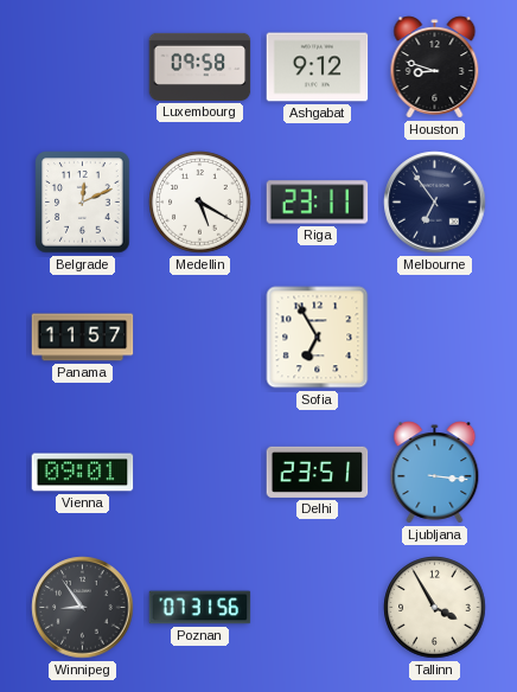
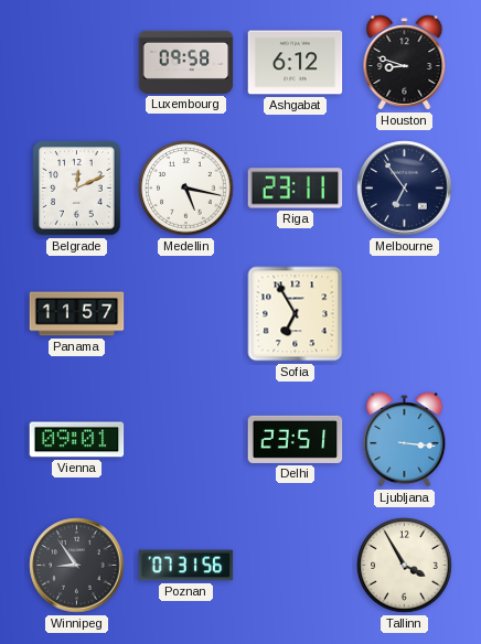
Ashgabat: 9:12 -> 6:12
Medellin: 5:20 -> 5:17
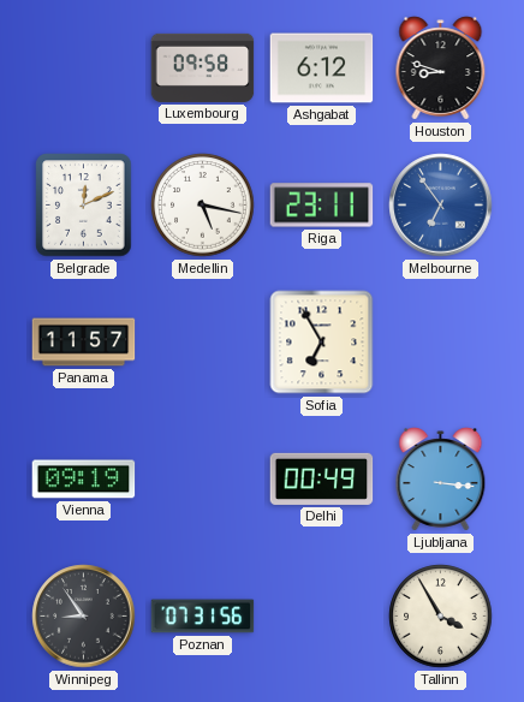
Melbourne dial: navy -> blue
Vienna: 09:01 -> 09:19
Delhi: 23:51 -> 00:49
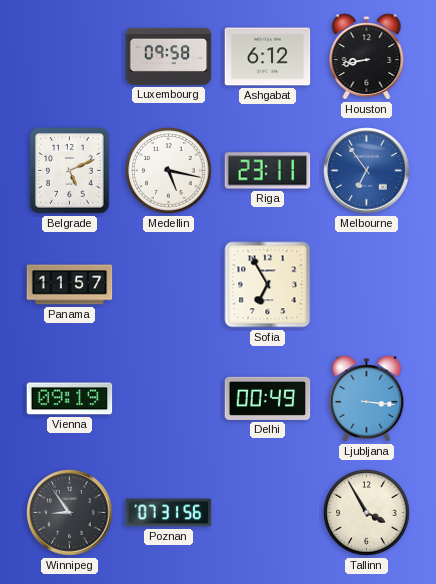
Houston: 8:48 -> 8:43
Belgrade: 12:11 -> 5:11
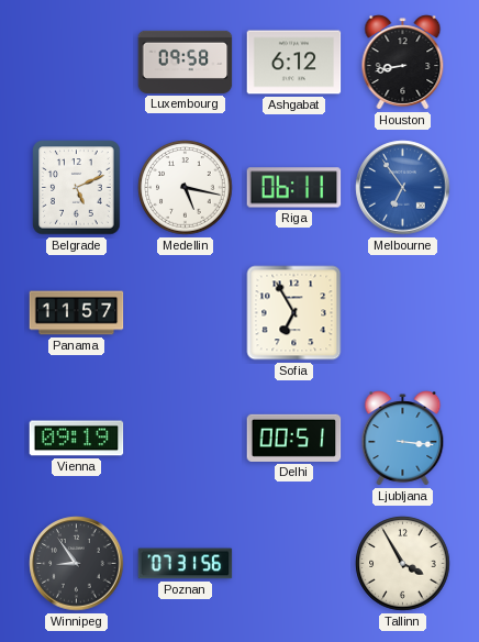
Riga: 23:11 -> 06:11
Delhi: 00:49 -> 00:51
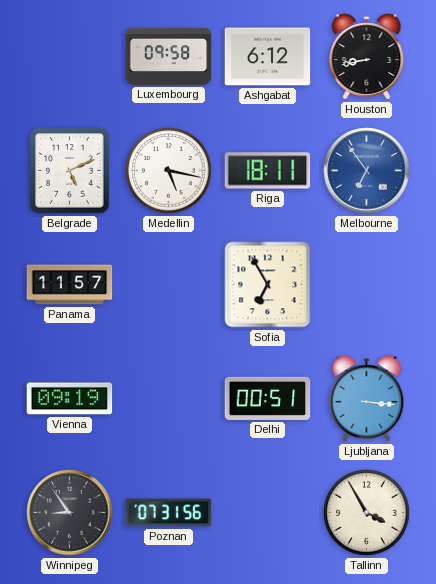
Riga: 06:11 -> 18:11
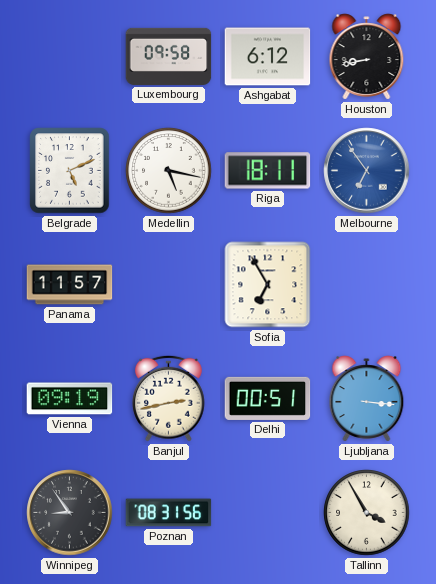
Banjul: none -> 2:43
Poznan: 07:31 -> 08:31
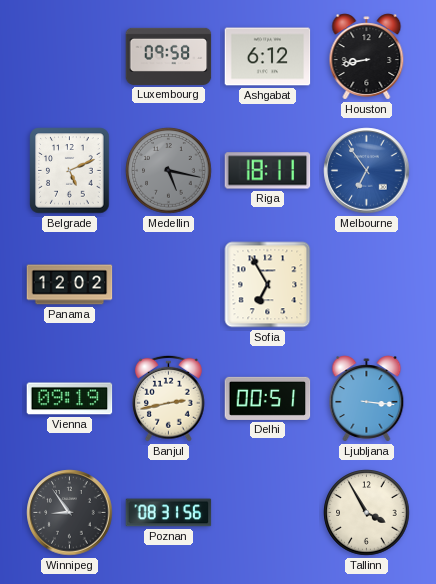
Medellin dial: white -> grey
Panama: 11:57 -> 12:02
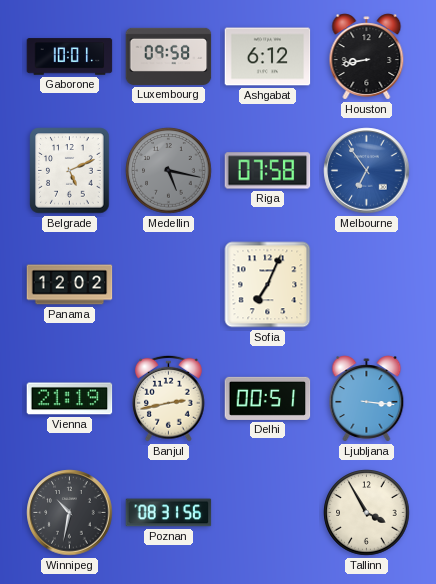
Gaborone: none -> 10:01
Riga: 18:11 -> 07:58
Sofia: 6:55 -> 7:04
Vienna: 09:19 -> 21:19
Winnipeg: 8:54 -> 10:32
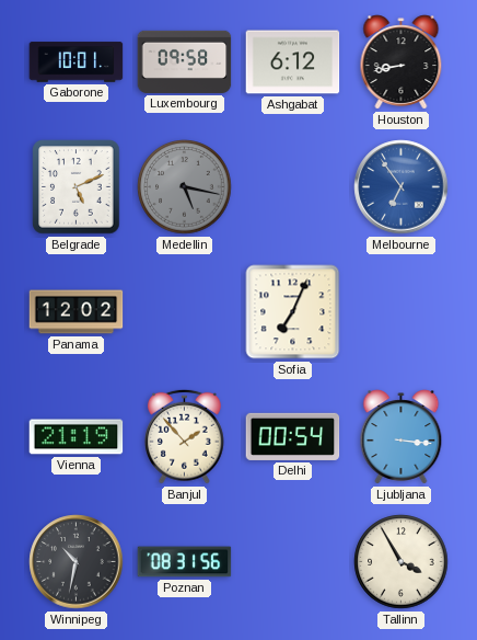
Riga: 07:58 -> none
Banjul: 2:43 -> 1:53
Delhi: 00:51 -> 00:54
